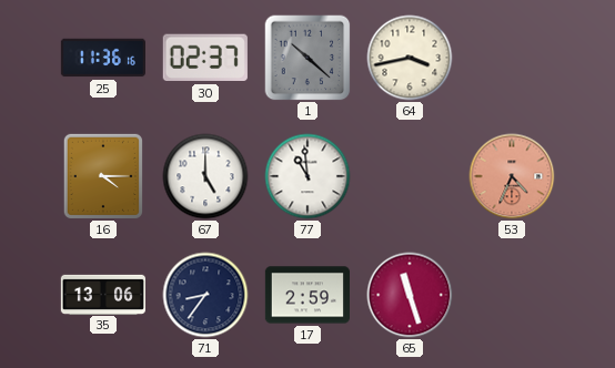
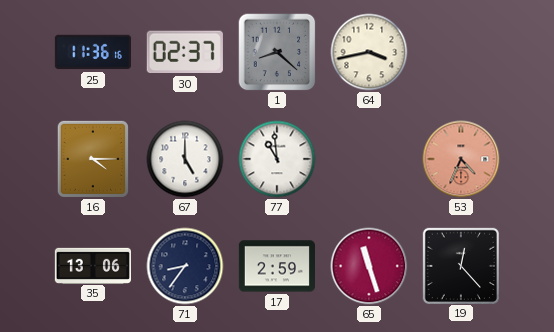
1: 10:22 -> 8:22
19: none -> 12:23
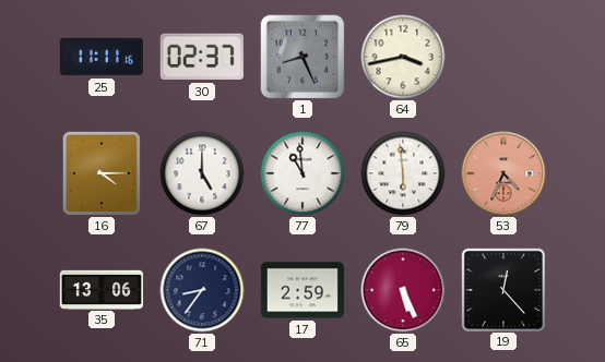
25: 11:36 -> 11:11
1: 8:22 -> 8:26
79: none -> 5:59
65: 11:27 -> 5:26
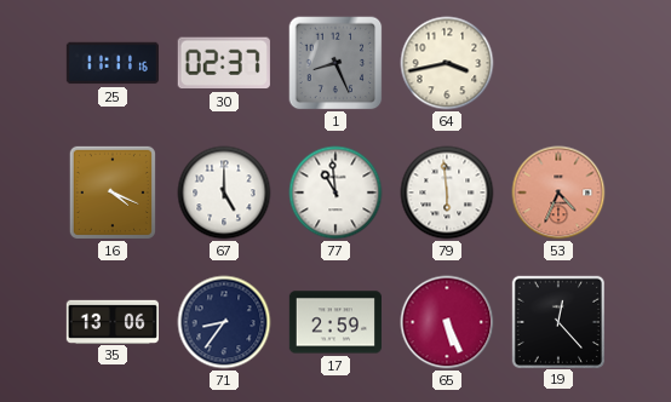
16: 4:15 -> 4:19
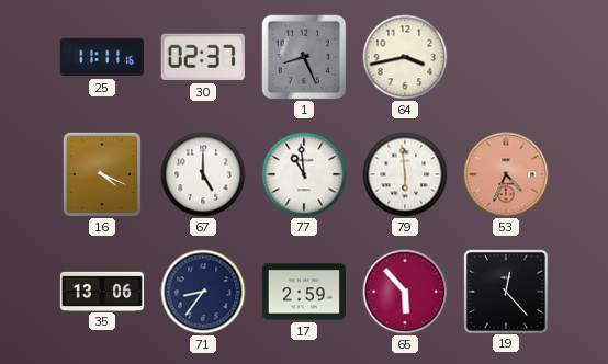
65: 5:26 -> 5:53
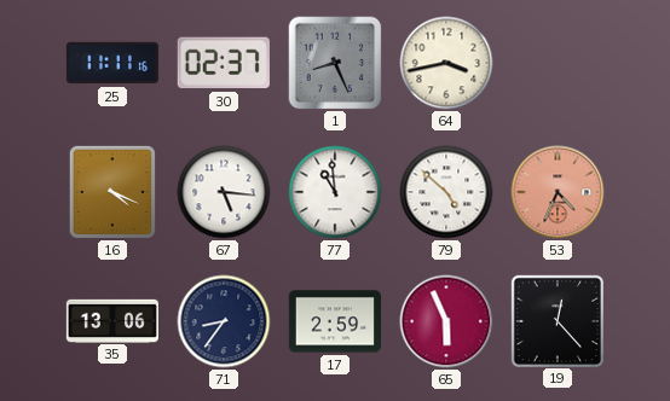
67: 5:00 -> 5:16
79: 5:59 -> 4:52
65: 5:53 -> 5:56
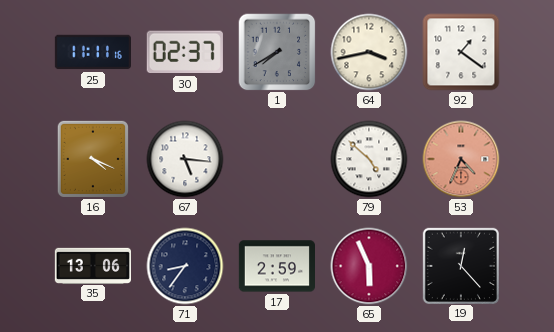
1: 8:26 -> 7:40
92: none -> 1:21
77: 10:59 -> none
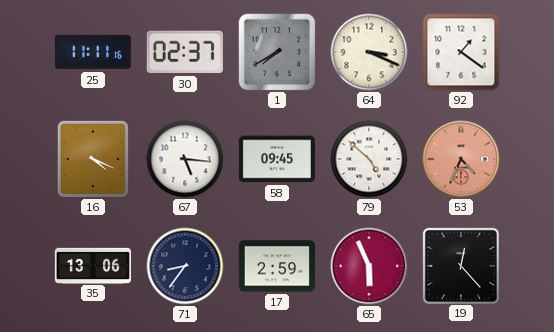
64: 3:43 -> 3:19
58: none -> 09:45
